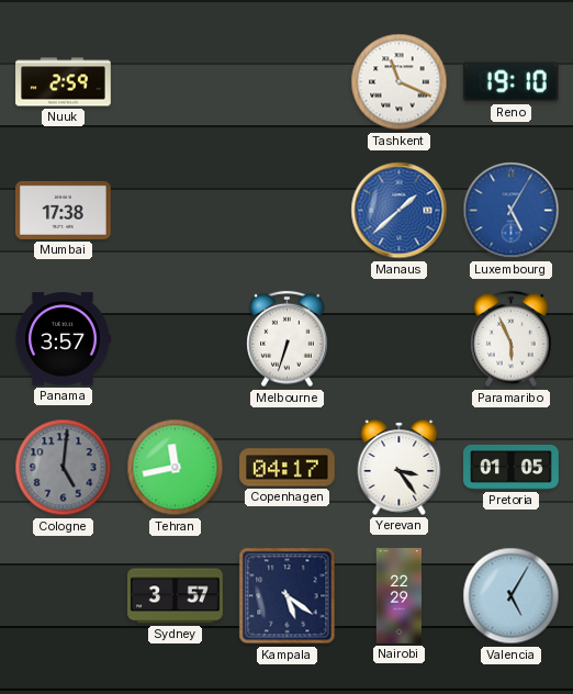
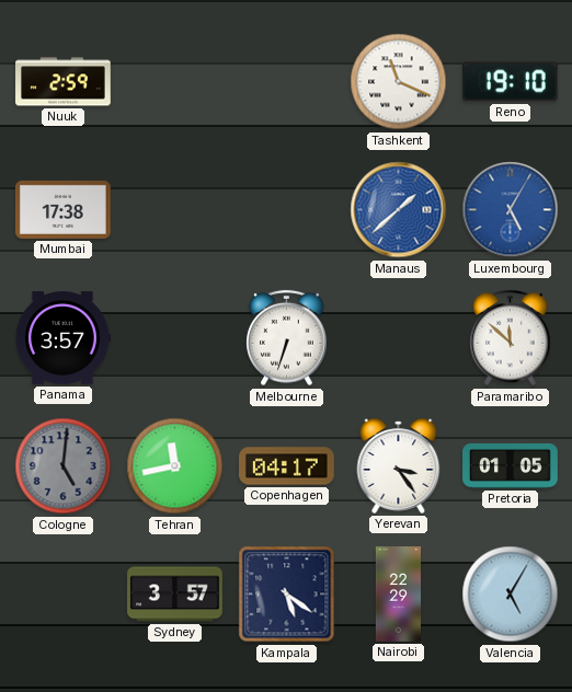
Paramaribo: 5:56 -> 11:52
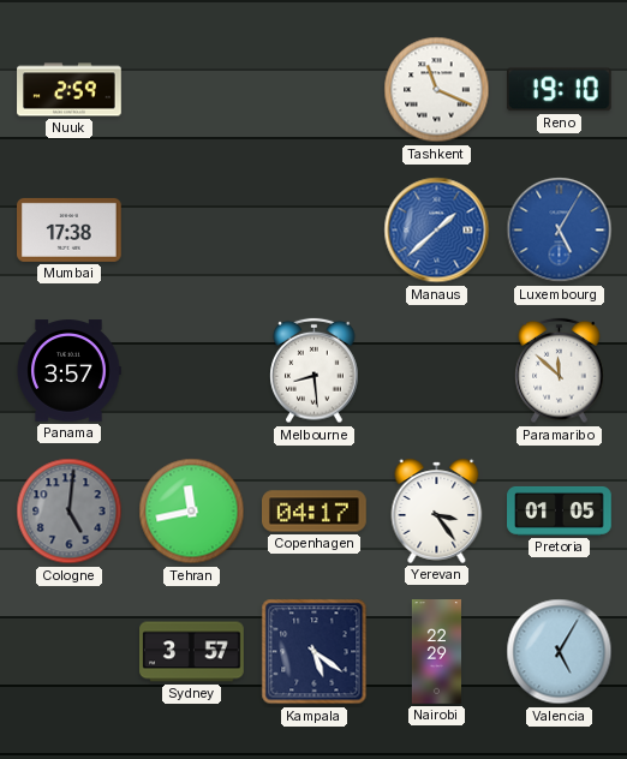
Melbourne: 6:33 -> 8:29
